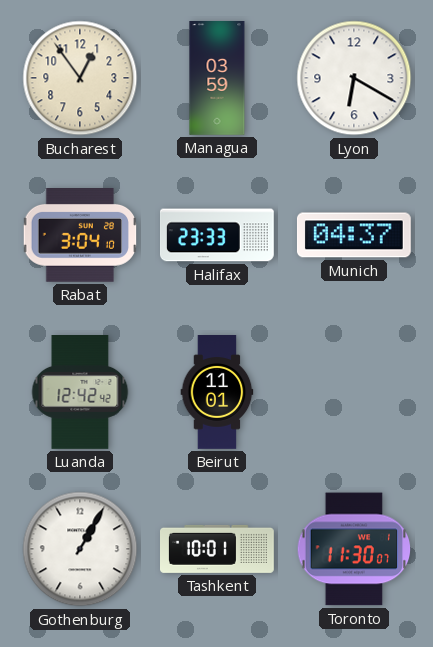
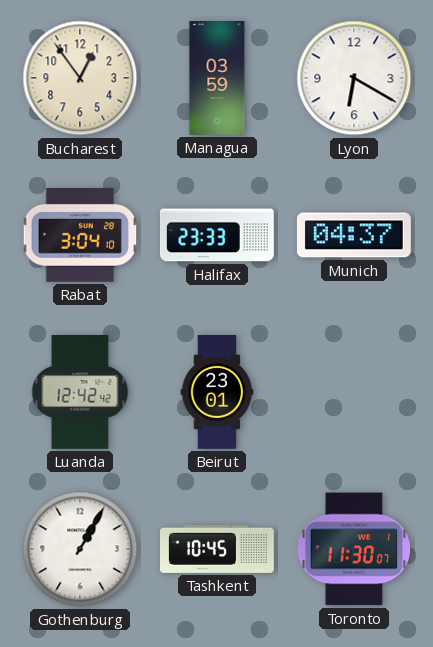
Beirut: 11:01 -> 23:01
Tashkent: 10:01 -> 10:45
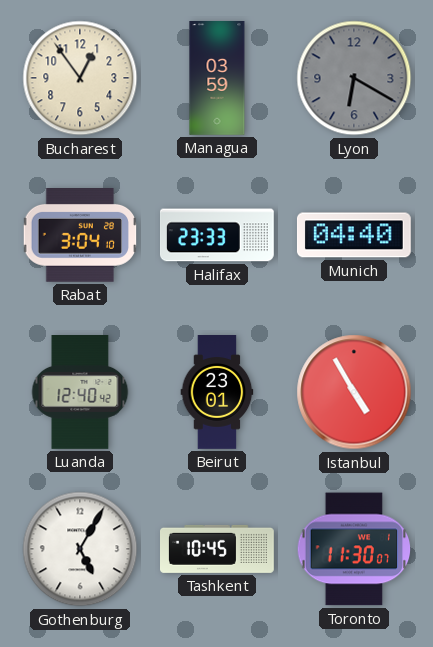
Lyon dial: white -> grey
Munich: 04:37 -> 04:40
Luanda: 12:42 -> 12:40
Istanbul: none -> 4:55
Gothenburg: 1:05 -> 5:05
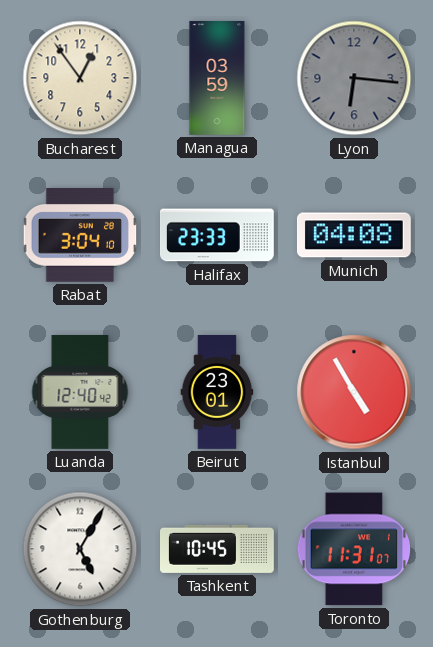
Lyon: 6:20 -> 6:16
Munich: 04:40 -> 04:08
Toronto: 11:30 -> 11:31
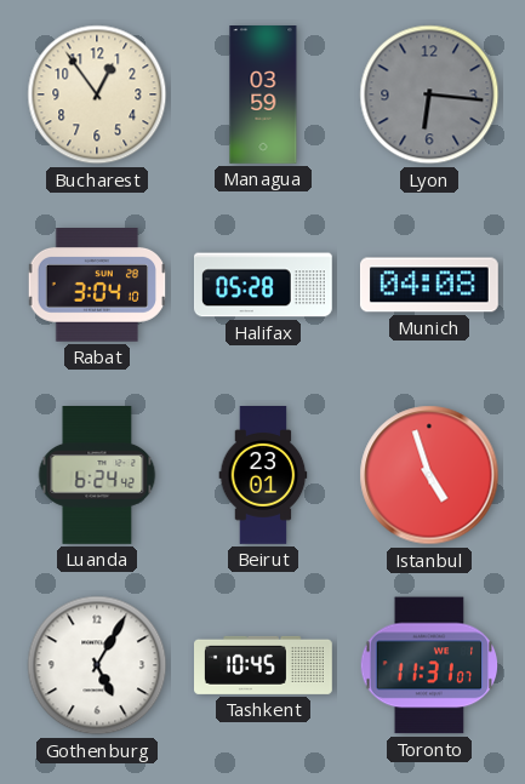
Halifax: 23:33 -> 05:28
Luanda: 12:40 -> 6:24
Istanbul: 4:55 -> 4:57
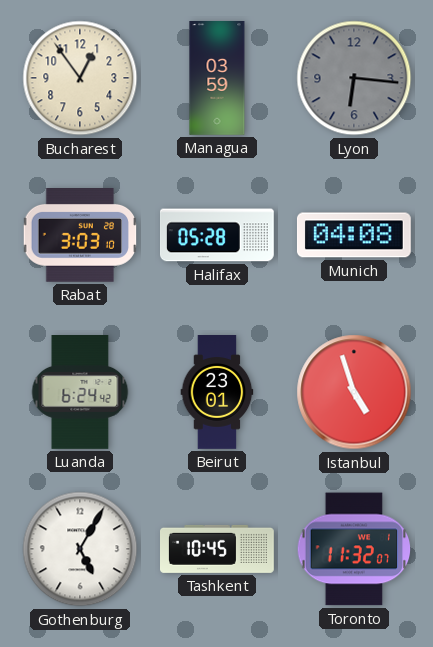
Rabat: 3:04 -> 3:03
Toronto: 11:31 -> 11:32
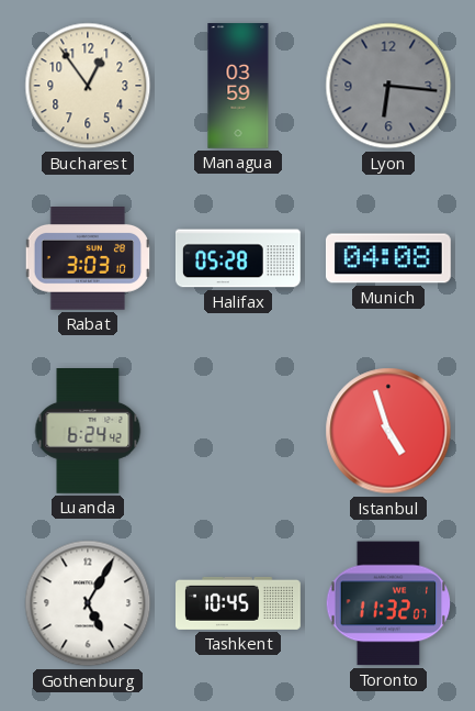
Beirut: 23:01 -> none
